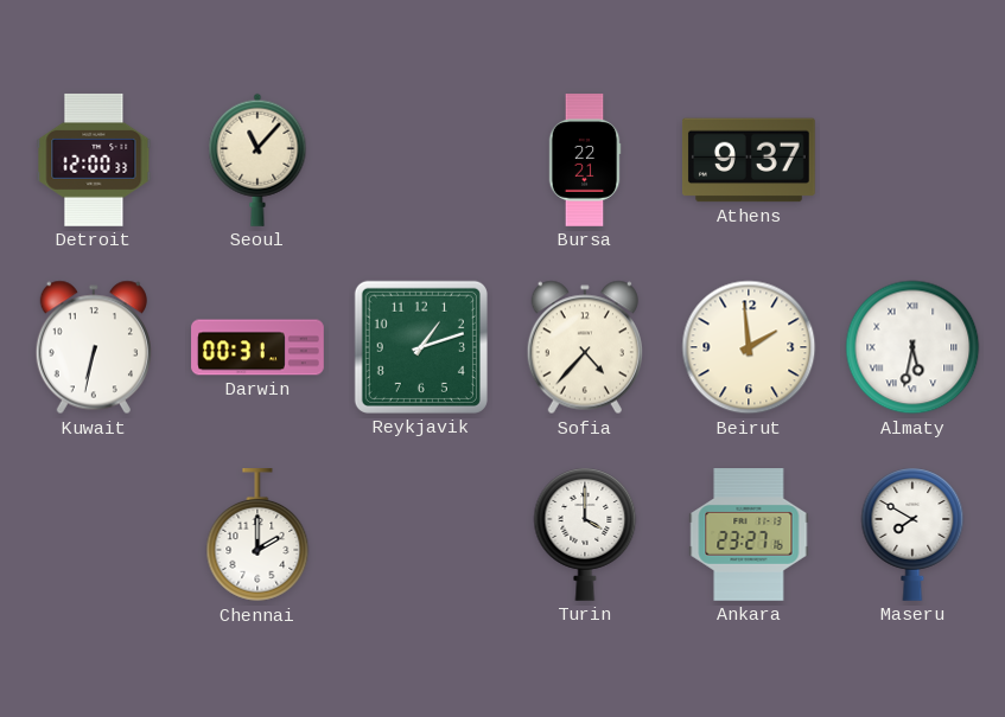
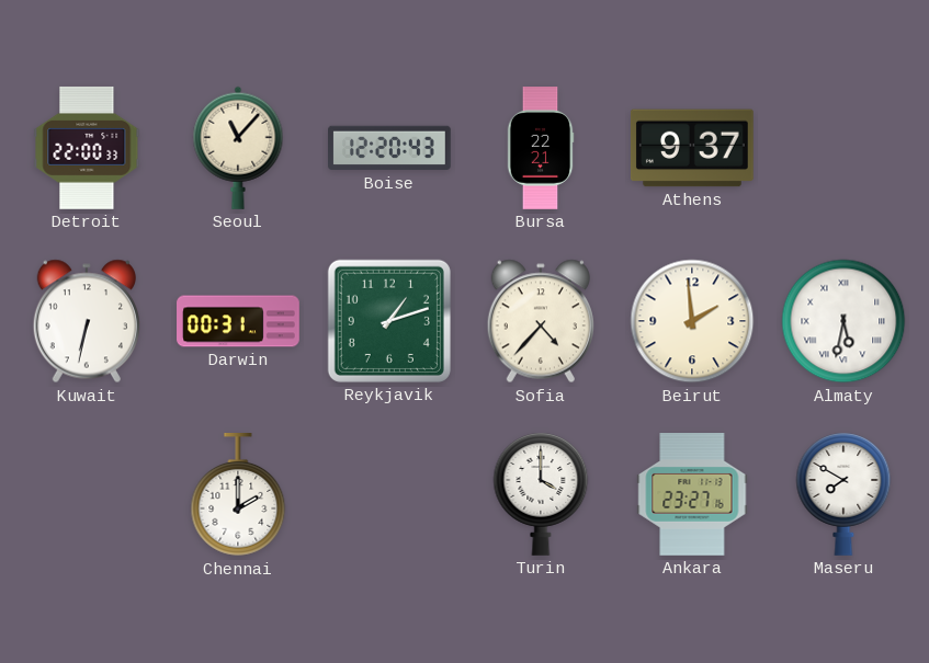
Detroit: 12:00 -> 22:00
Boise: none -> 12:20
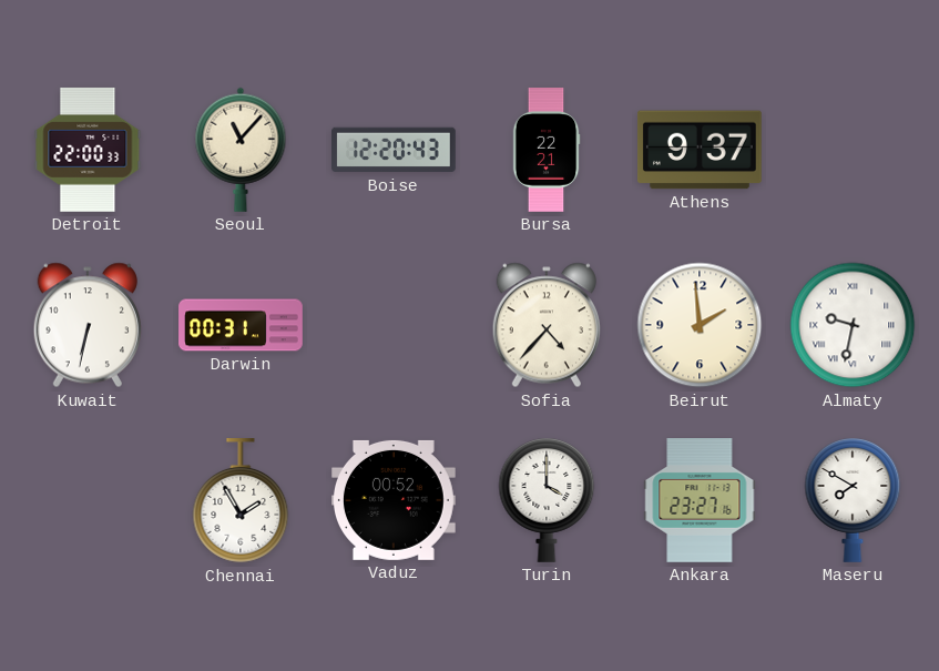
Reykjavik: 1:12 -> none
Almaty: 5:32 -> 9:32
Chennai: 2:00 -> 1:55
Vaduz: none -> 00:52
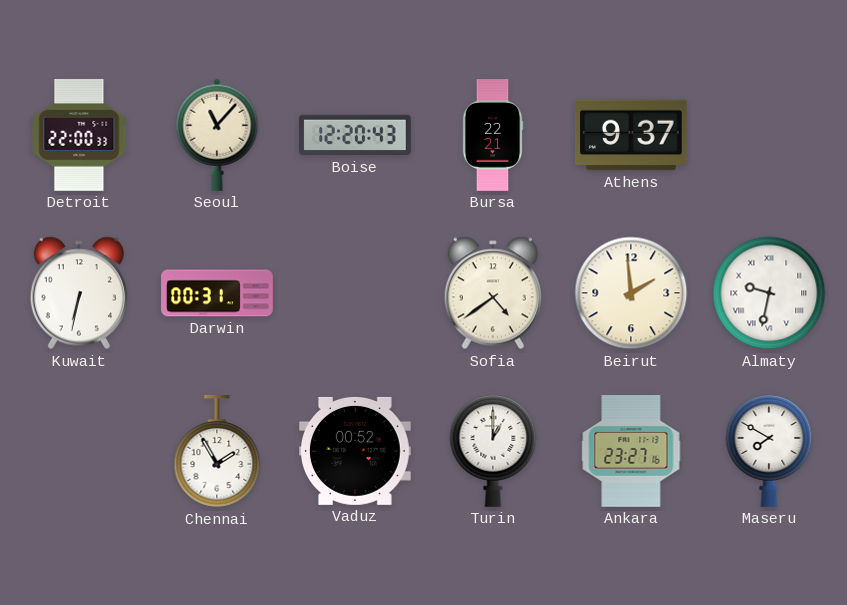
Sofia: 4:37 -> 4:39
Turin: 4:00 -> 1:00
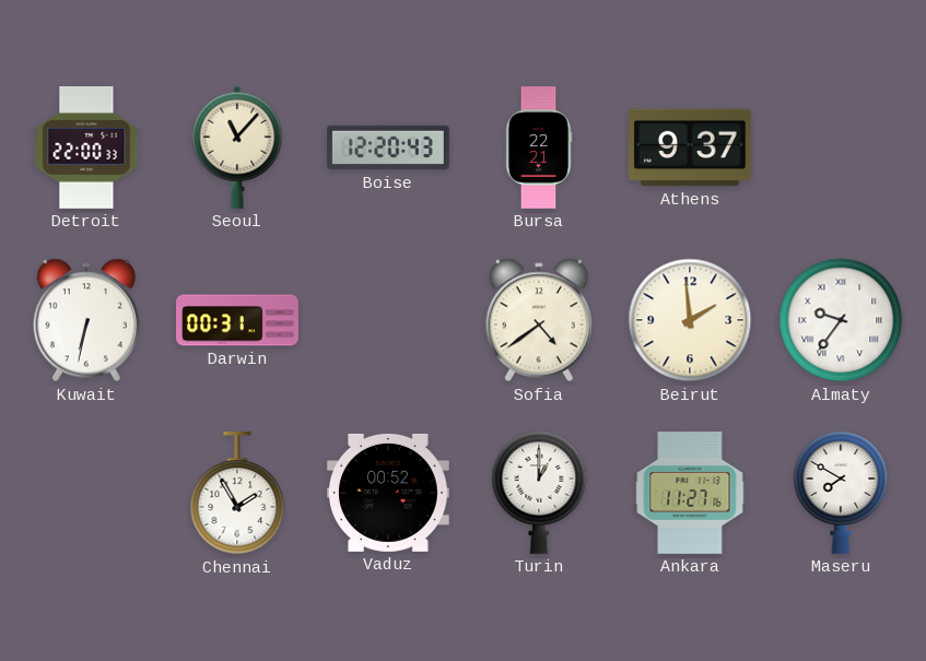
Almaty: 9:32 -> 9:36
Ankara: 23:27 -> 11:27
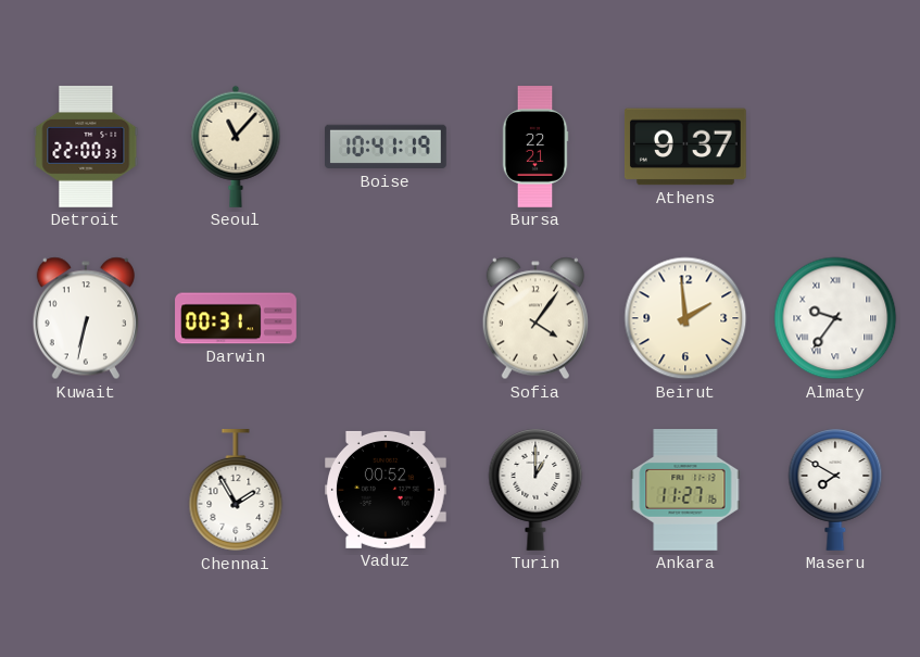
Boise: 12:20 -> 10:41
Sofia: 4:39 -> 4:06
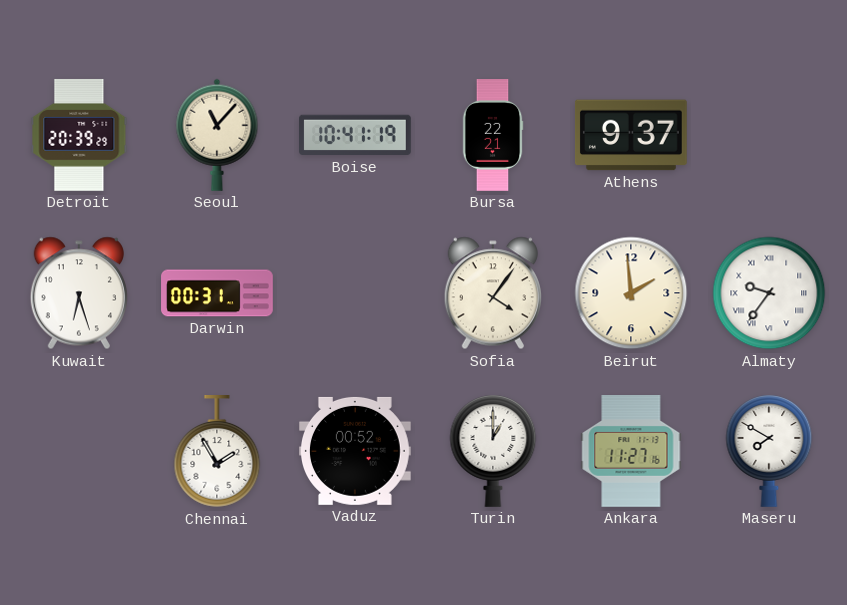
Detroit: 22:00 -> 20:39
Kuwait: 6:32 -> 6:27
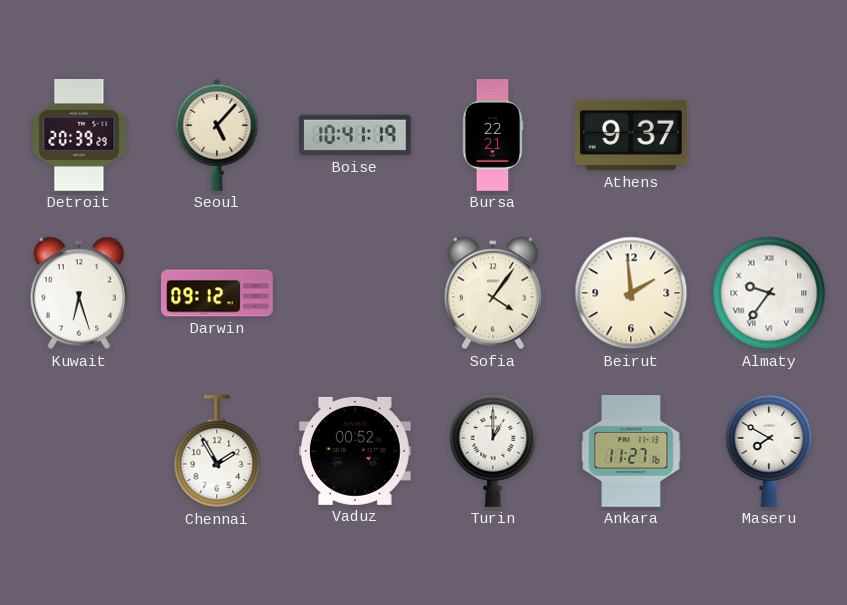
Seoul: 11:07 -> 5:07
Darwin: 00:31 -> 09:12
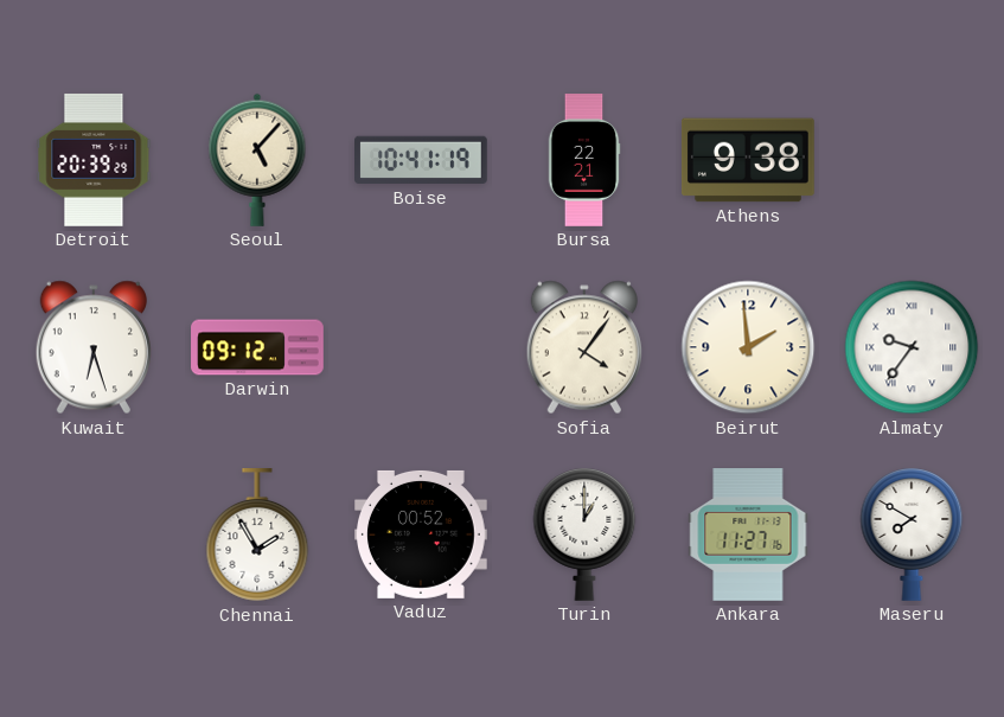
Athens: 9:37 -> 9:38
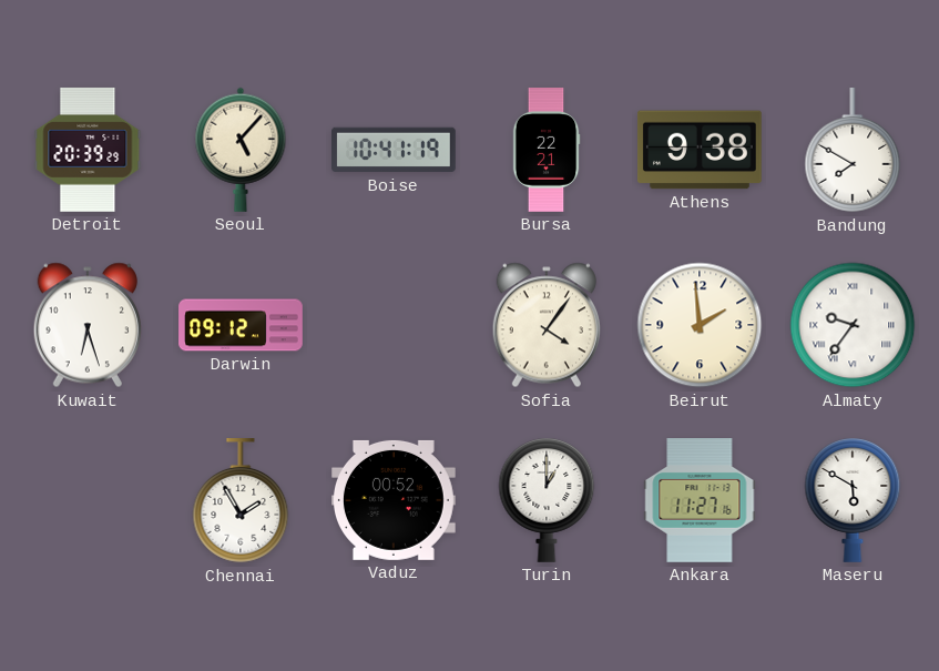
Bandung: none -> 7:50
Maseru: 7:50 -> 5:50
